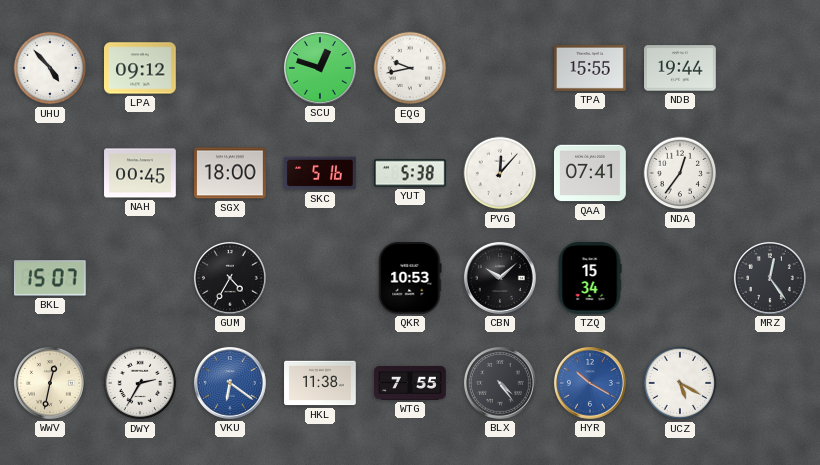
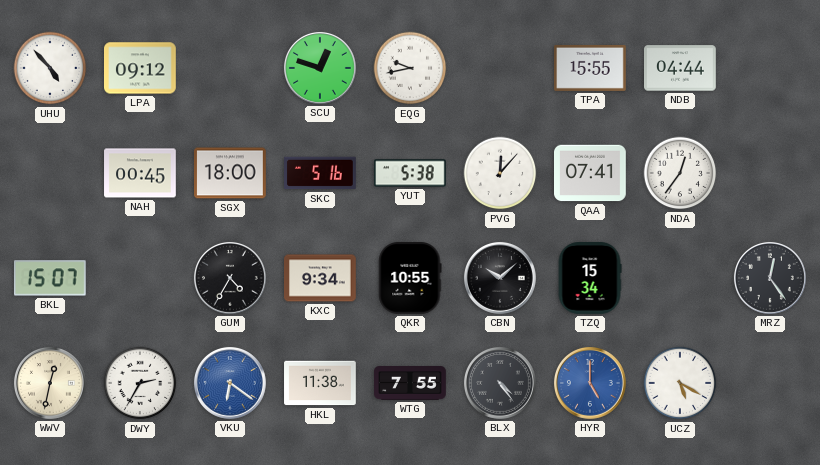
NDB: 19:44 -> 04:44
KXC: none -> 9:34
QKR: 10:53 -> 10:55
HYR: 10:20 -> 5:00
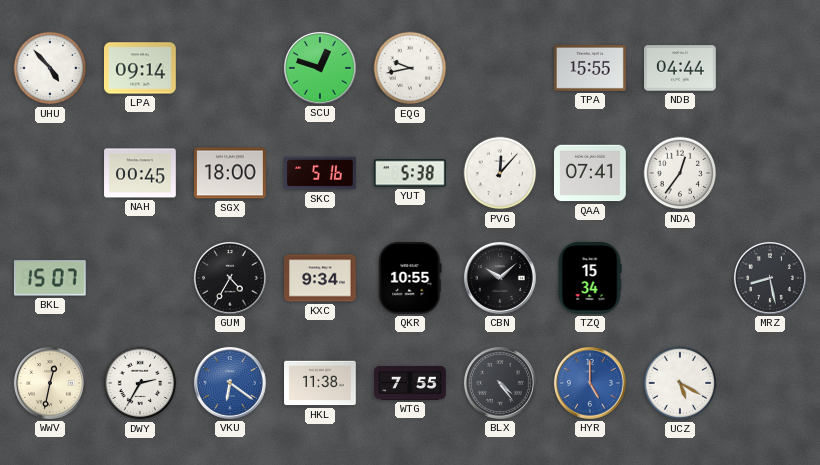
LPA: 09:12 -> 09:14
MRZ: 12:24 -> 8:28
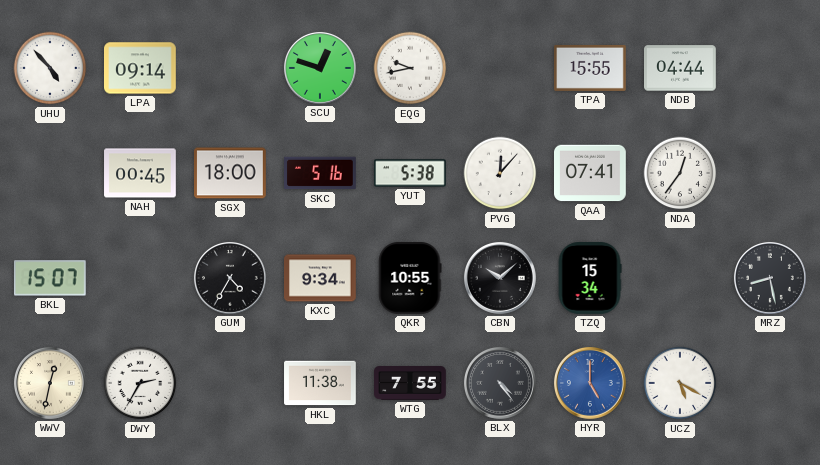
VKU: 6:21 -> none
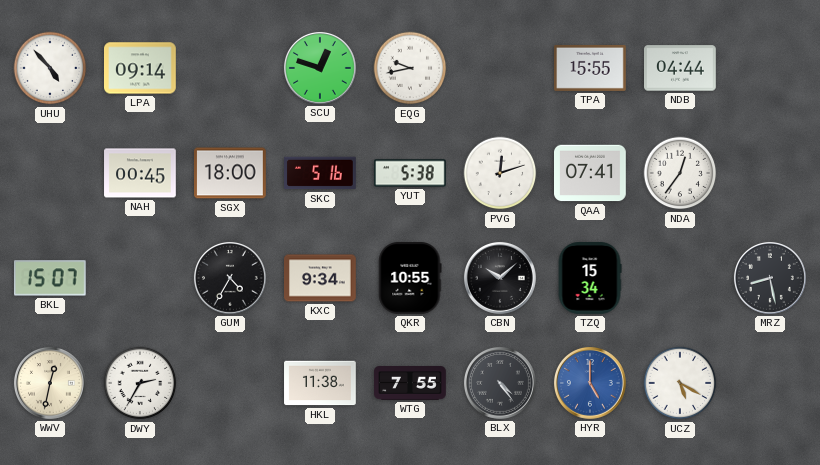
PVG: 12:07 -> 12:12
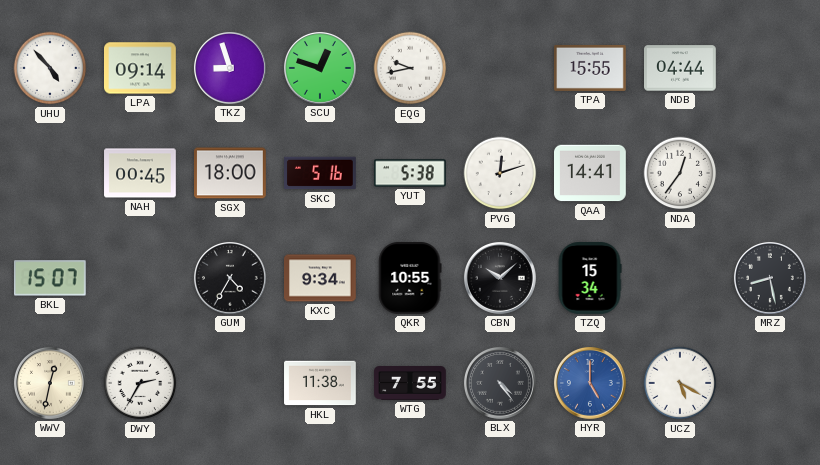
TKZ: none -> 8:57
QAA: 07:41 -> 14:41
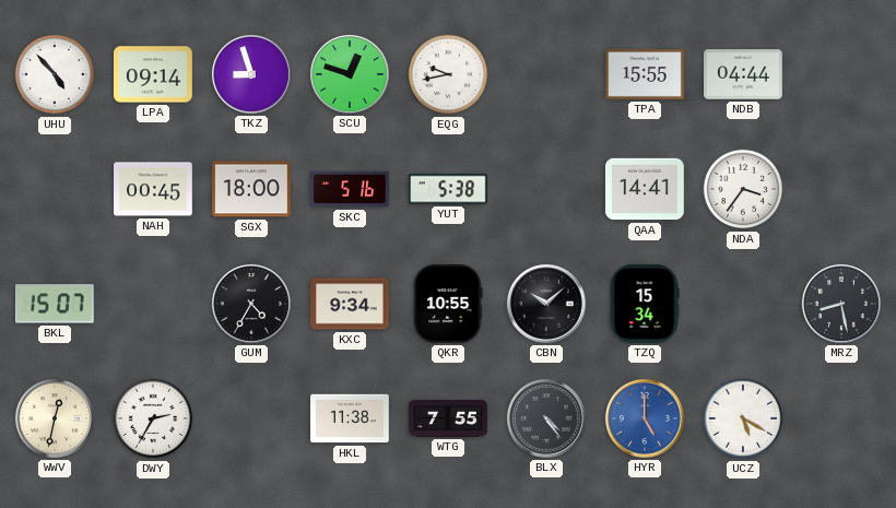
PVG: 12:12 -> none
NDA: 12:36 -> 3:36
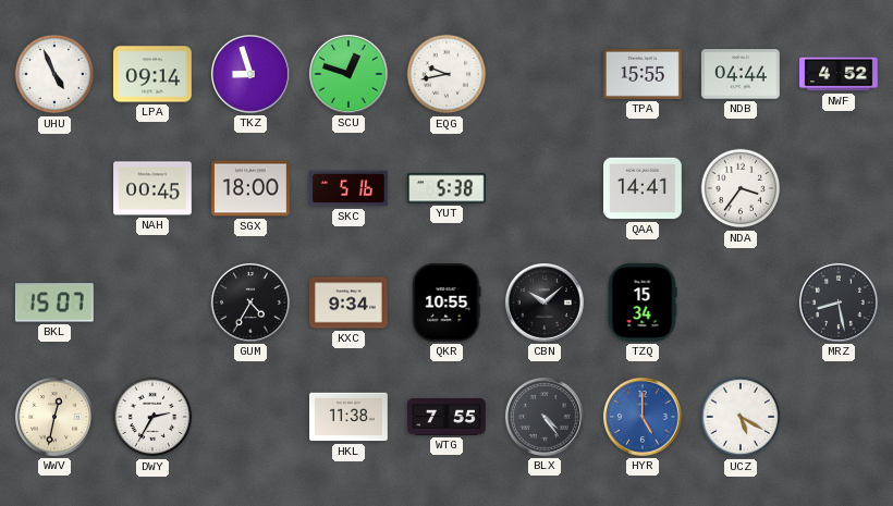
UHU: 4:53 -> 4:56
NWF: none -> 4:52
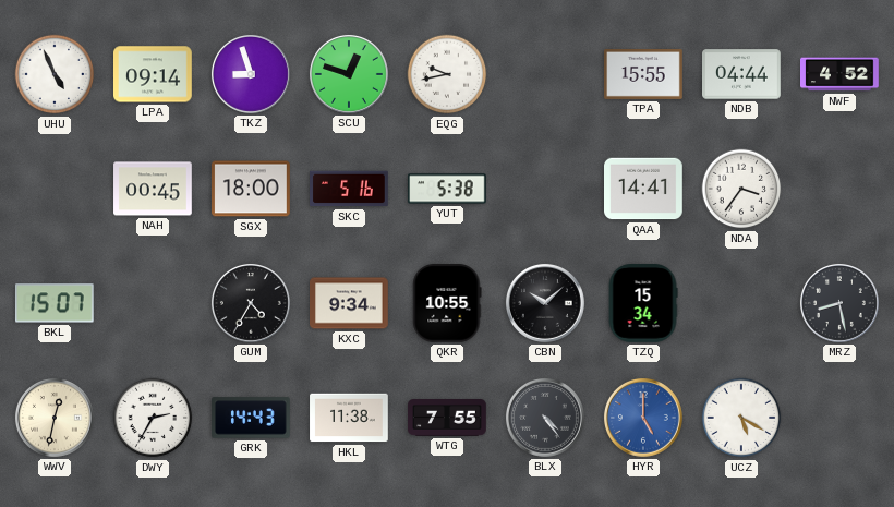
GRK: none -> 14:43
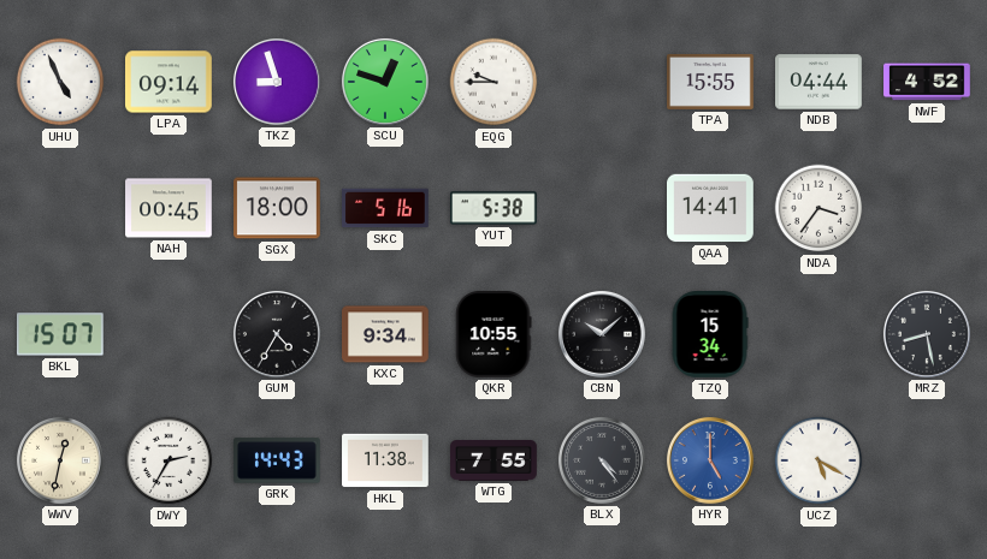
EQG: 9:43 -> 9:45
